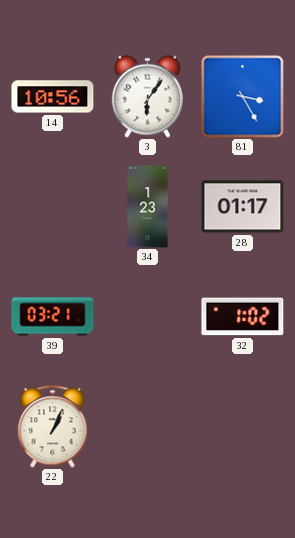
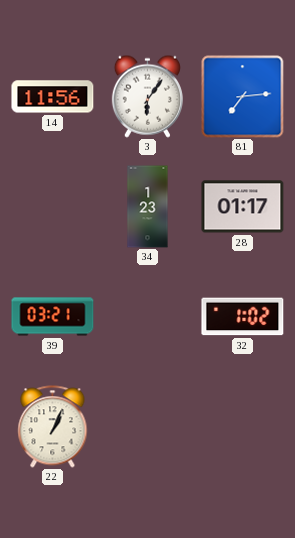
14: 10:56 -> 11:56
81: 3:25 -> 7:14
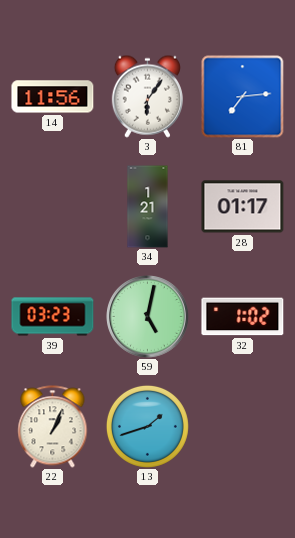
34: 1:23 -> 1:21
39: 03:21 -> 03:23
59: none -> 5:02
13: none -> 1:42
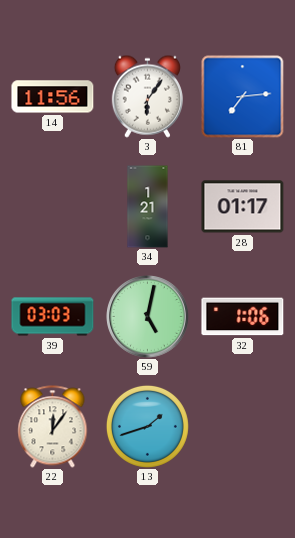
39: 03:23 -> 03:03
32: 1:02 -> 1:06
22: 1:04 -> 12:06
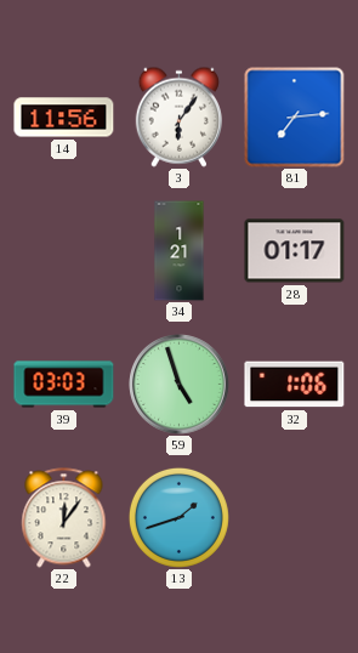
59: 5:02 -> 4:57
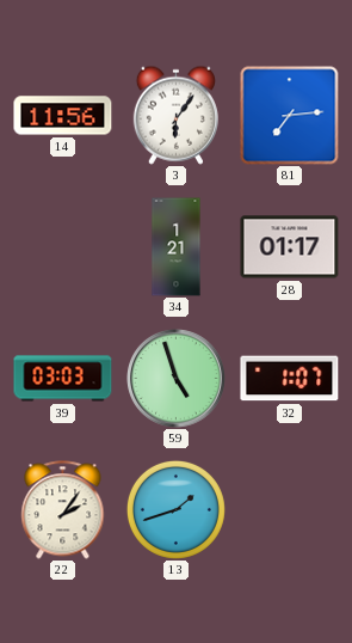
32: 1:06 -> 1:07
22: 12:06 -> 2:06
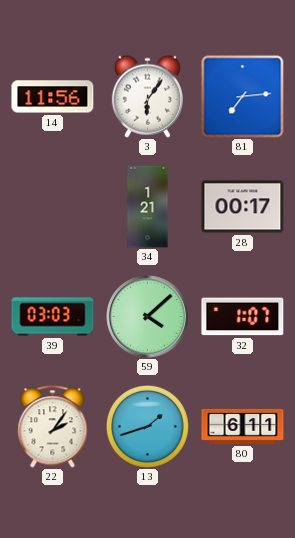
28: 01:17 -> 00:17
59: 4:57 -> 4:08
80: none -> 6:11
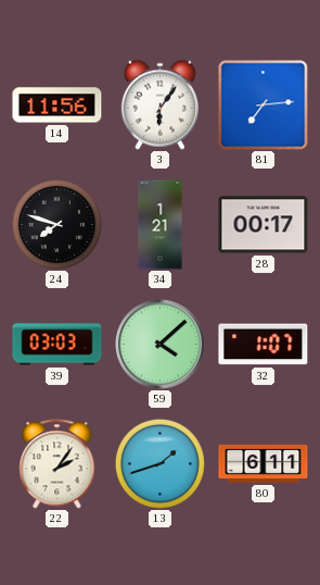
24: none -> 7:48
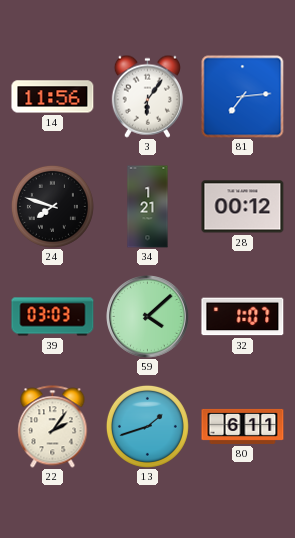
28: 00:17 -> 00:12
